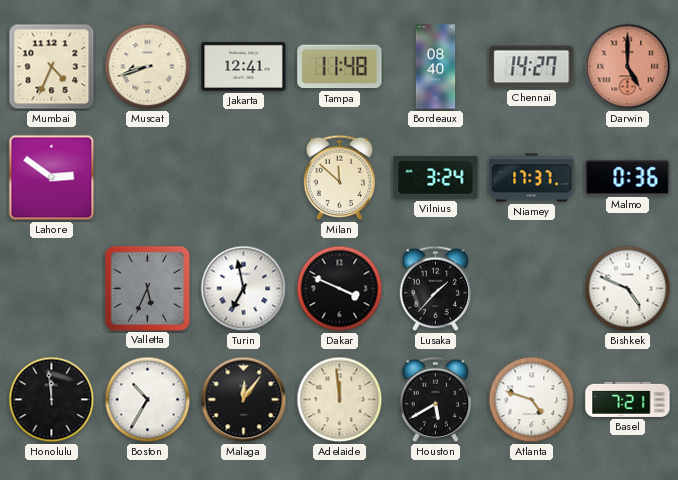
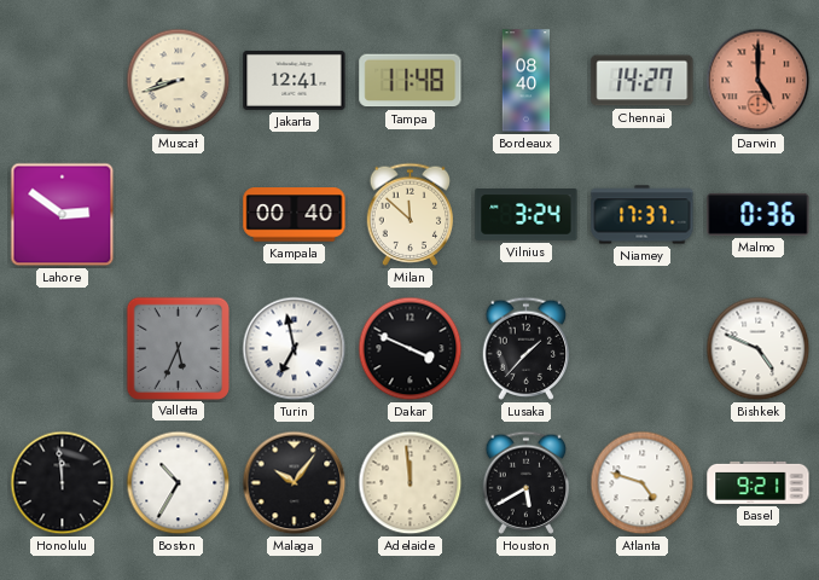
Mumbai: 4:34 -> none
Kampala: none -> 00:40
Malaga: 12:06 -> 10:06
Basel: 7:21 -> 9:21
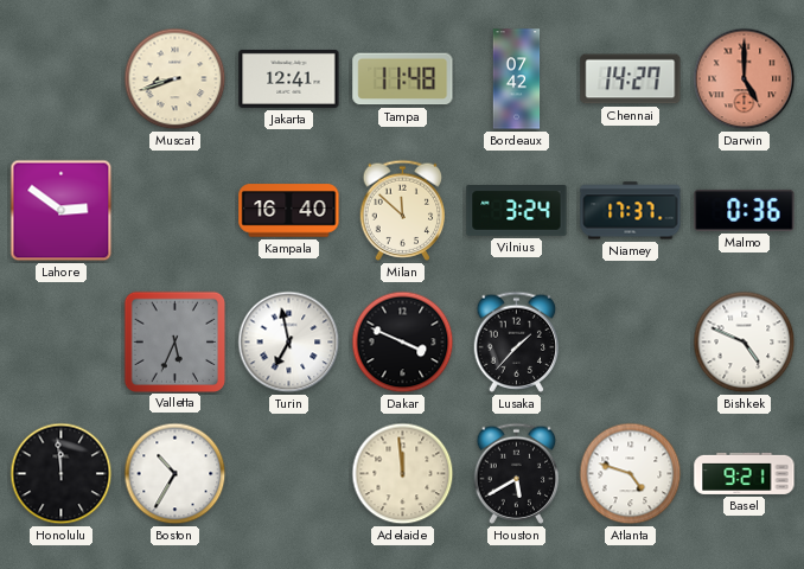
Bordeaux: 08:40 -> 07:42
Kampala: 00:40 -> 16:40
Malaga: 10:06 -> none
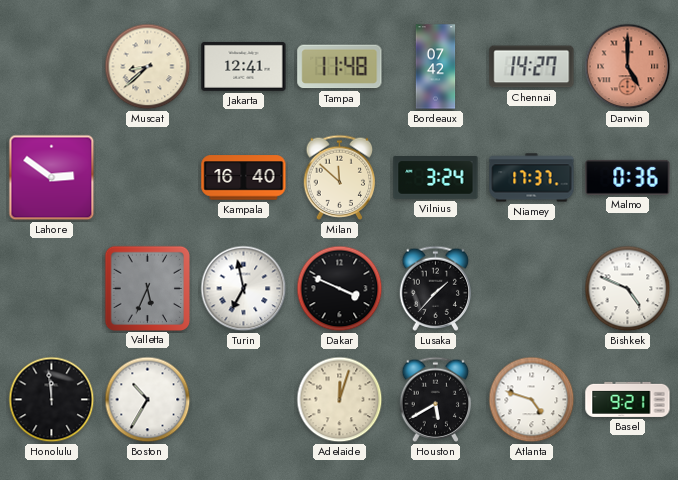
Muscat: 8:42 -> 8:38
Adelaide: 11:59 -> 12:03
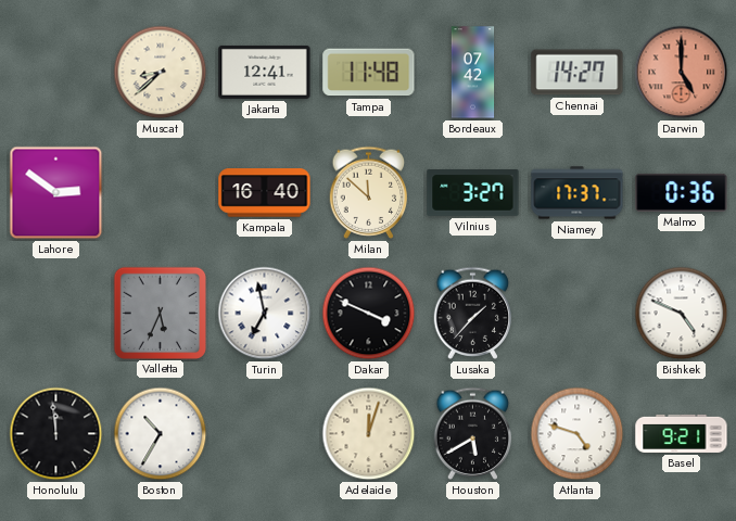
Vilnius: 3:24 -> 3:27
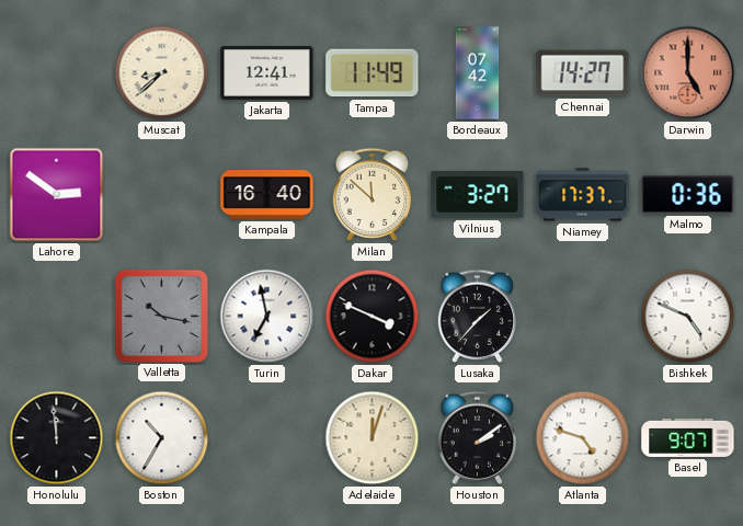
Tampa: 11:48 -> 11:49
Valletta: 5:34 -> 10:17
Houston: 5:40 -> 2:09
Basel: 9:21 -> 9:07
